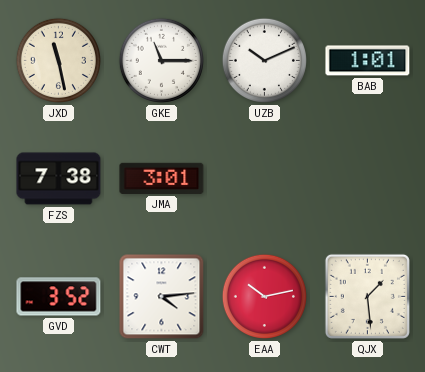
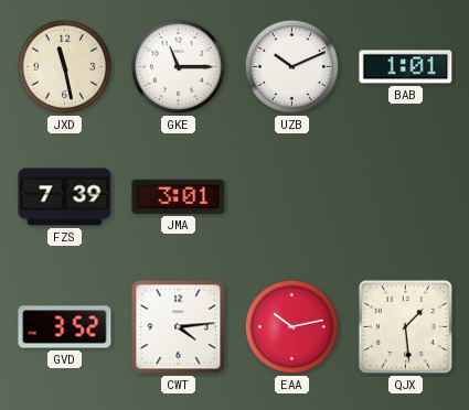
FZS: 7:38 -> 7:39
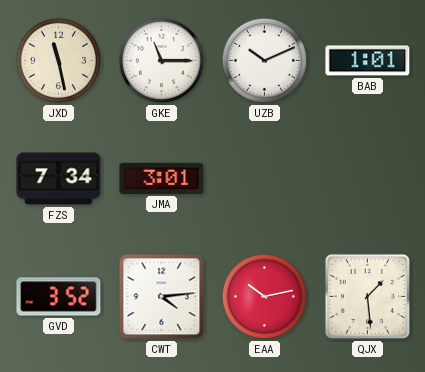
FZS: 7:39 -> 7:34
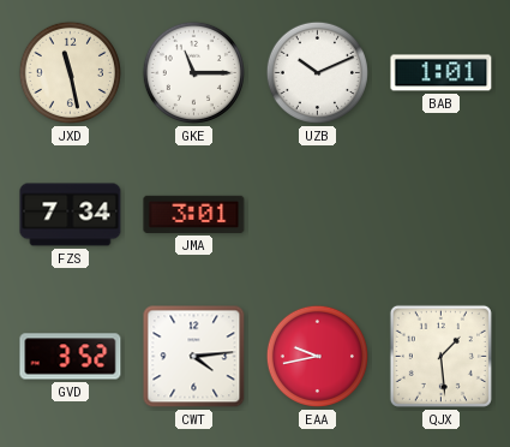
EAA: 10:13 -> 9:43
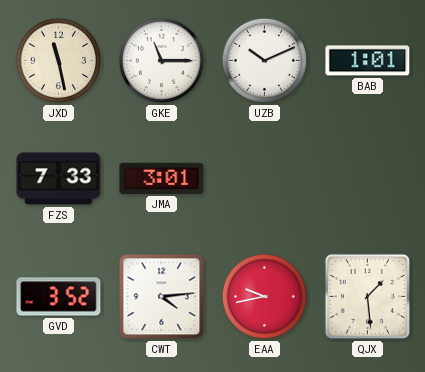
FZS: 7:34 -> 7:33
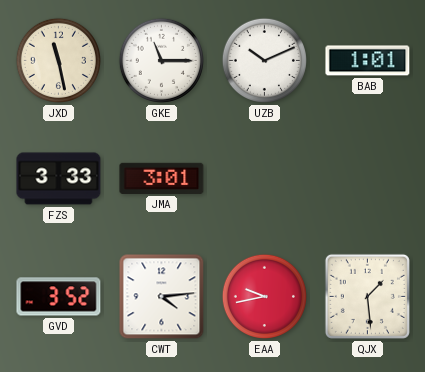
FZS: 7:33 -> 3:33
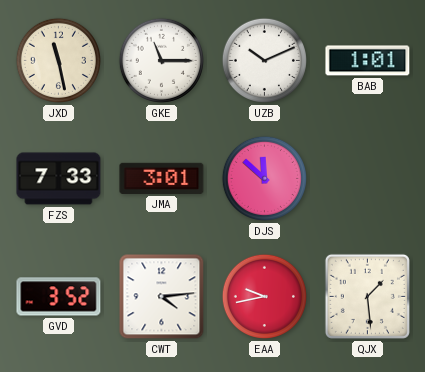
FZS: 3:33 -> 7:33
DJS: none -> 11:52
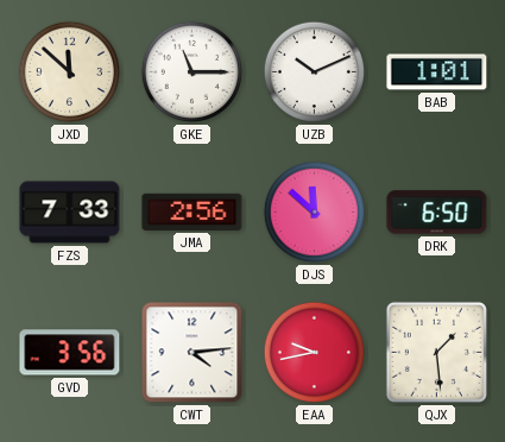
JXD: 11:28 -> 11:52
JMA: 3:01 -> 2:56
DRK: none -> 6:50
GVD: 3:52 -> 3:56
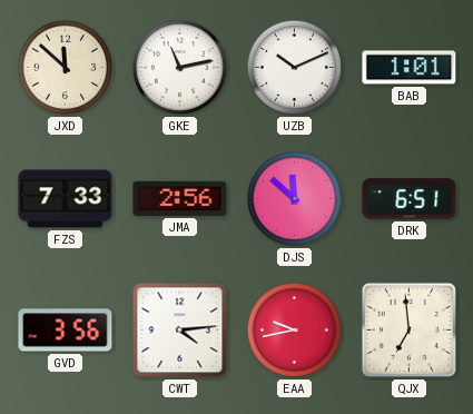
GKE: 11:15 -> 11:13
DRK: 6:50 -> 6:51
QJX: 1:29 -> 6:59
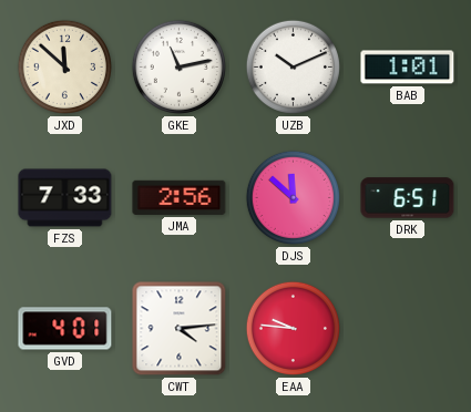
GVD: 3:56 -> 4:01
EAA: 9:43 -> 9:46
QJX: 6:59 -> none
